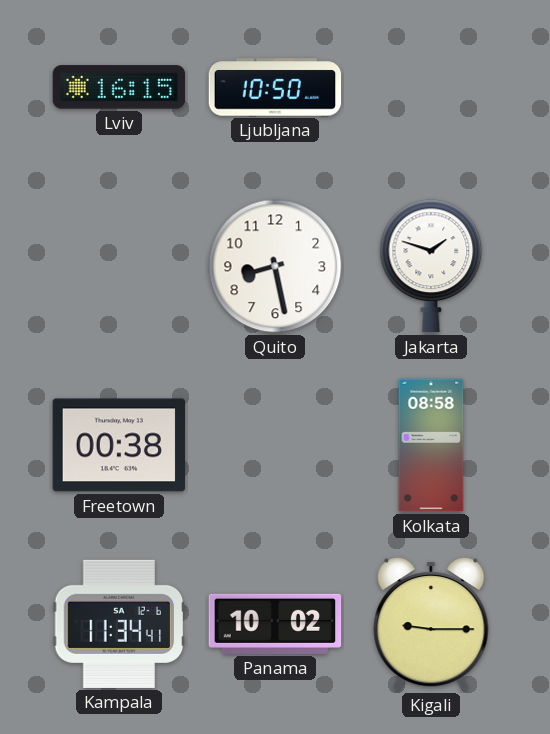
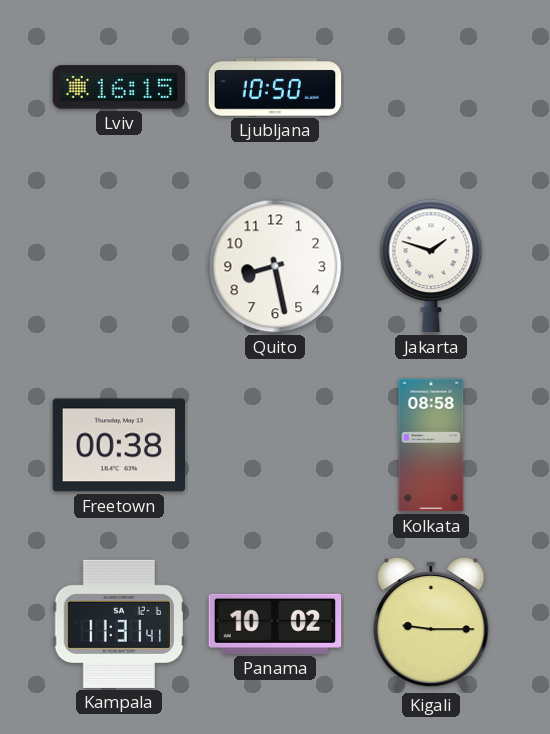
Kampala: 11:34 -> 11:31
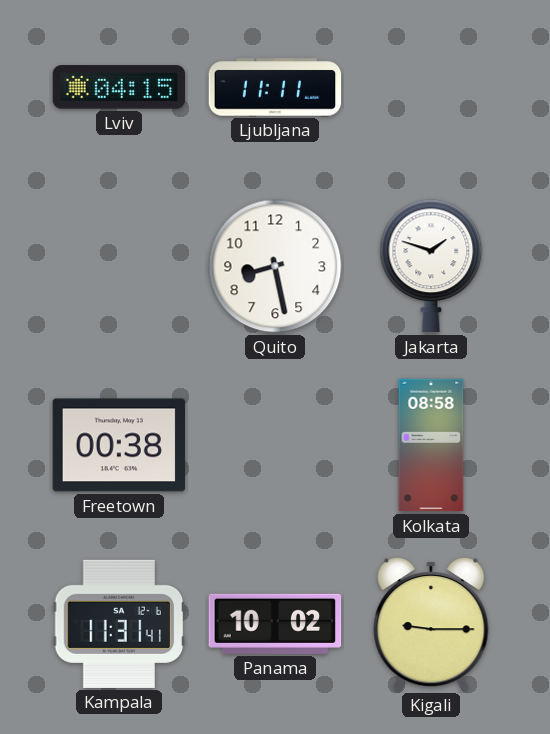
Lviv: 16:15 -> 04:15
Ljubljana: 10:50 -> 11:11
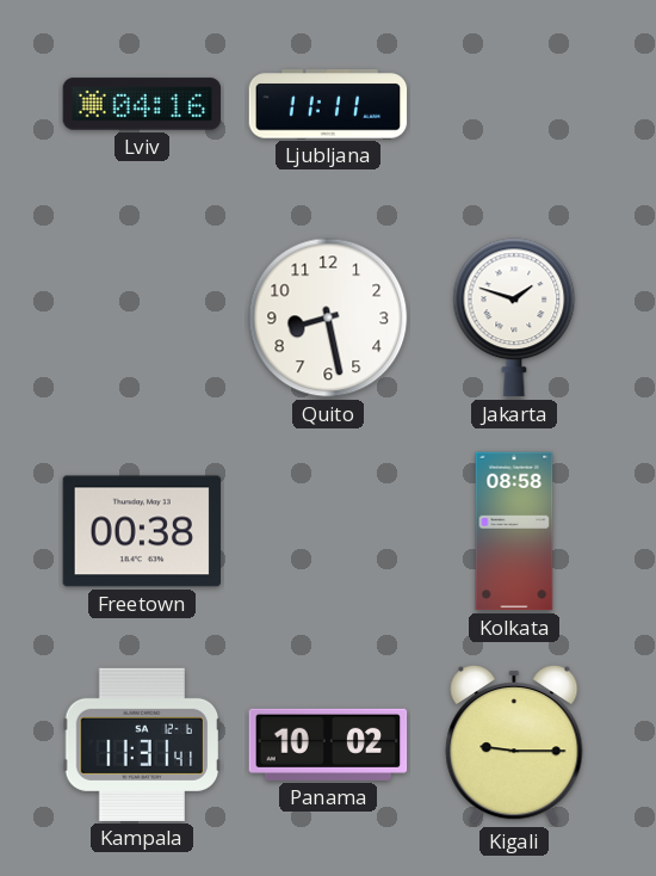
Lviv: 04:15 -> 04:16
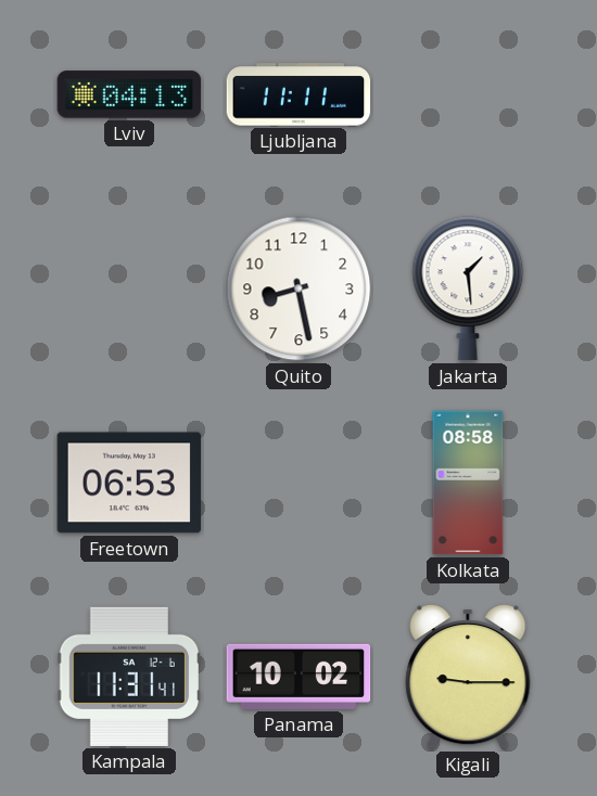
Lviv: 04:16 -> 04:13
Jakarta: 1:48 -> 1:29
Freetown: 00:38 -> 06:53
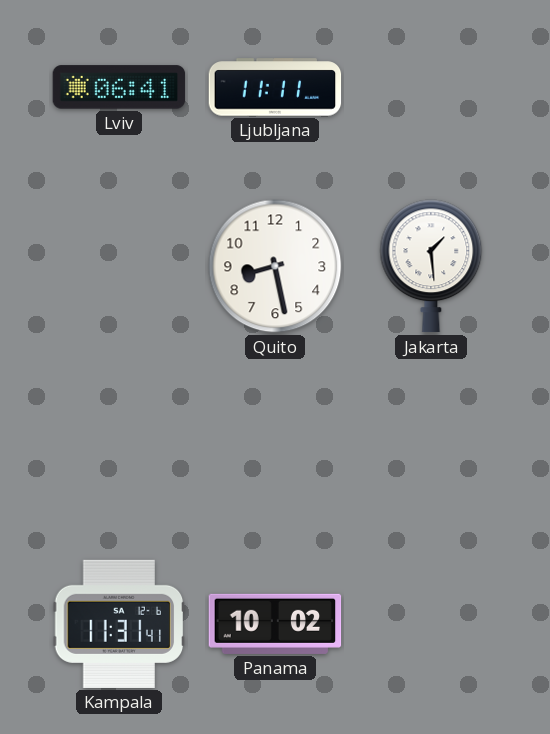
Lviv: 04:13 -> 06:41
Freetown: 06:53 -> none
Kolkata: 08:58 -> none
Kigali: 9:15 -> none
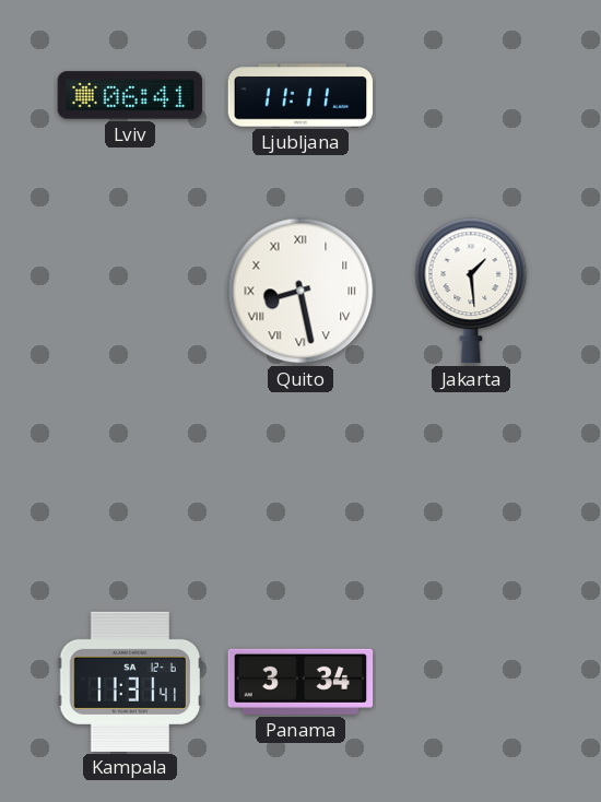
Quito numerals: Arabic -> Roman
Panama: 10:02 -> 3:34
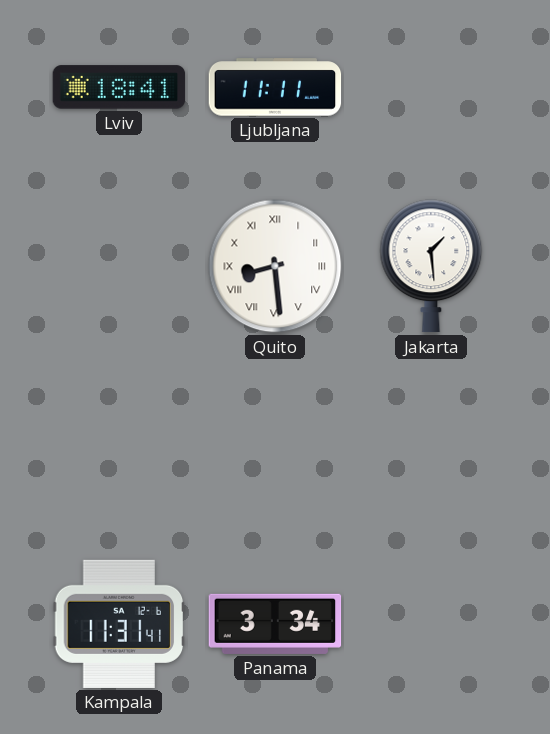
Lviv: 06:41 -> 18:41
Quito: 8:28 -> 8:29
